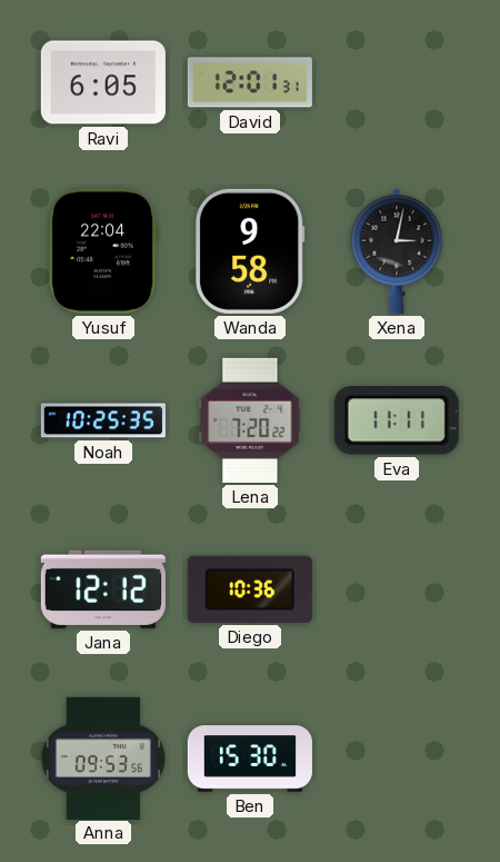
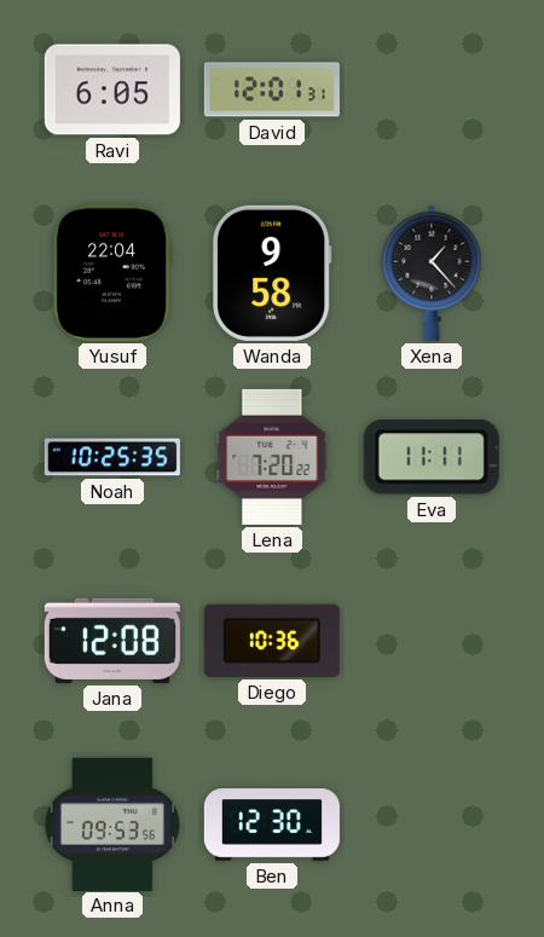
Xena: 3:02 -> 1:23
Jana: 12:12 -> 12:08
Ben: 15:30 -> 12:30
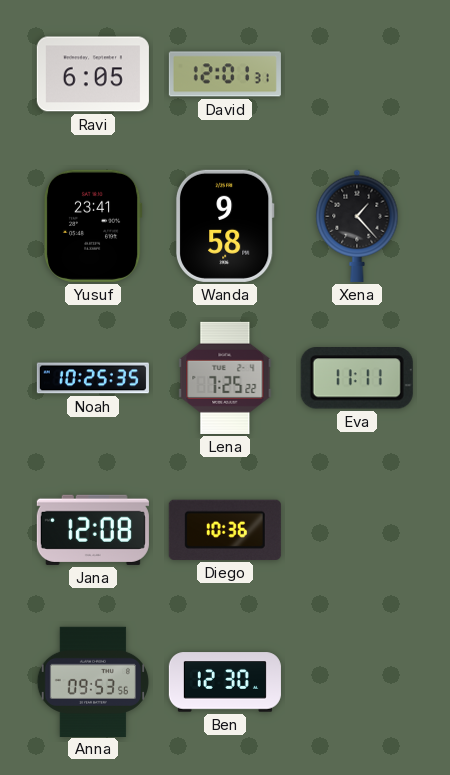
Yusuf: 22:04 -> 23:41
Lena: 7:20 -> 7:25
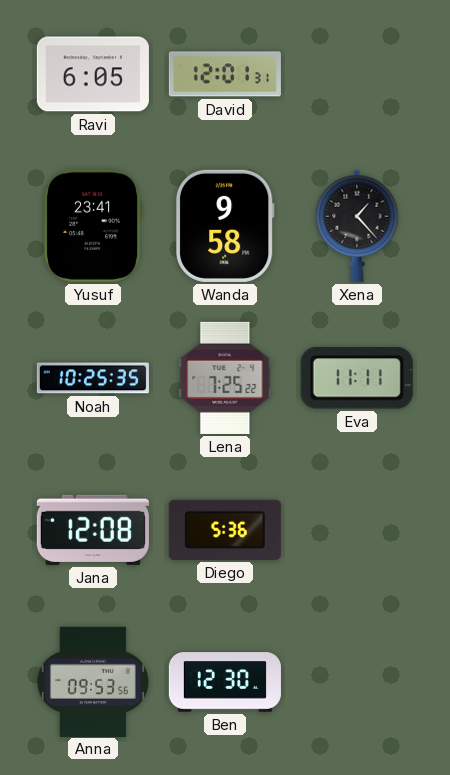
Diego: 10:36 -> 5:36
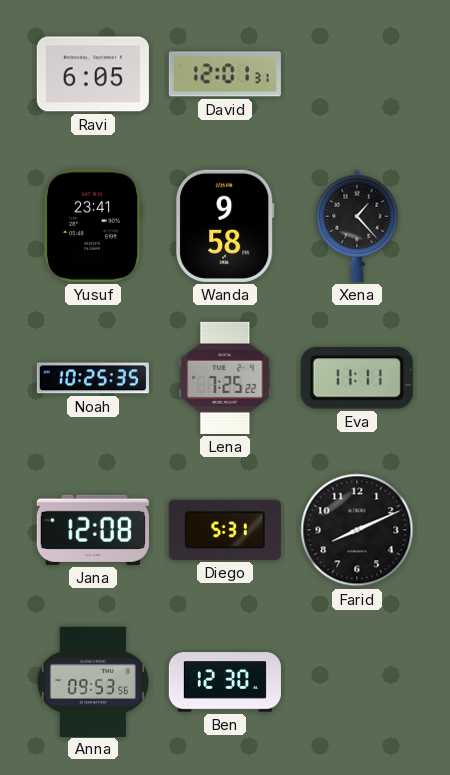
Diego: 5:36 -> 5:31
Farid: none -> 8:11
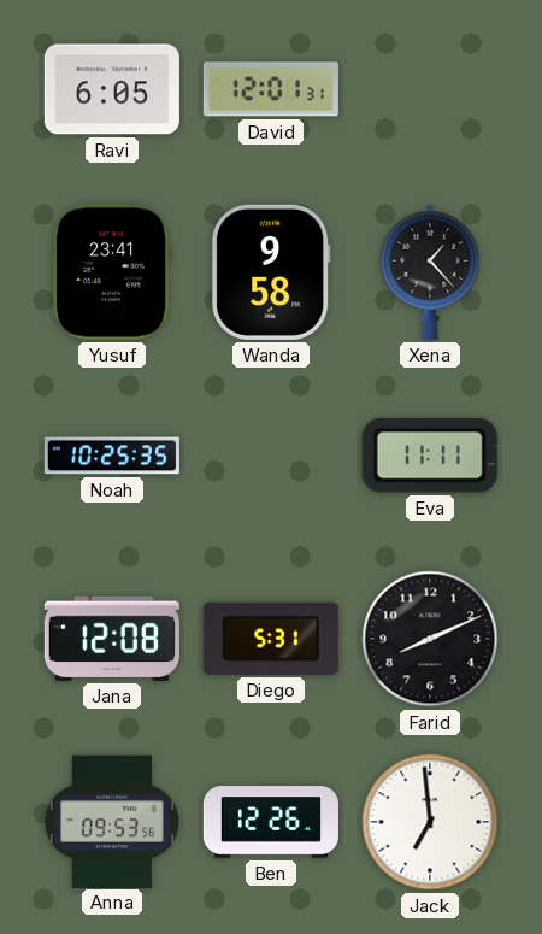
Lena: 7:25 -> none
Ben: 12:30 -> 12:26
Jack: none -> 6:59
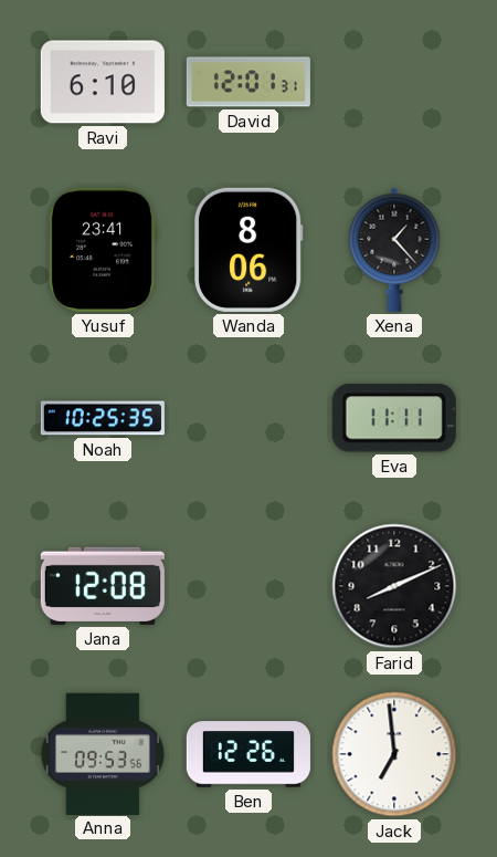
Ravi: 6:05 -> 6:10
Wanda: 9:58 -> 8:06
Diego: 5:31 -> none
